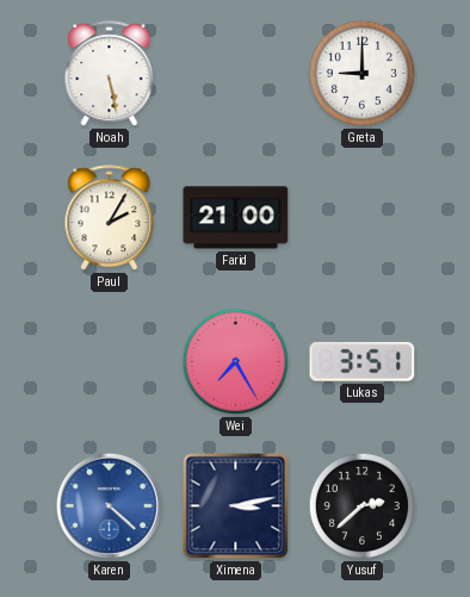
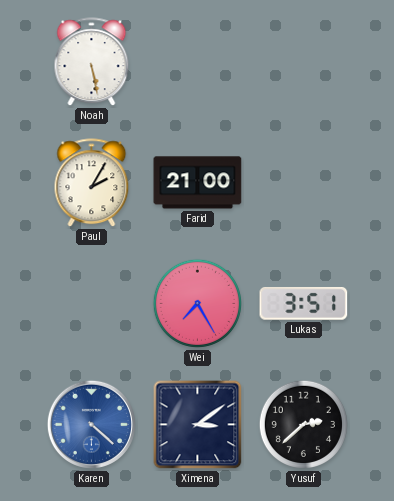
Greta: 9:00 -> none
Ximena: 3:13 -> 3:09
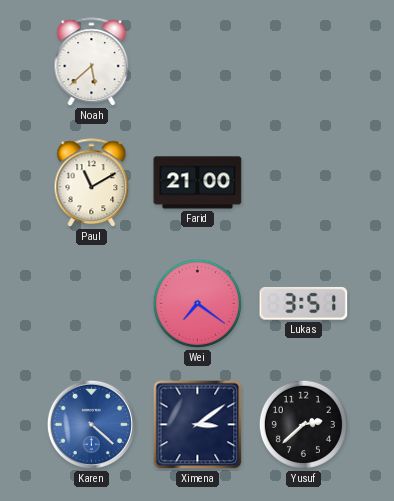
Noah: 5:28 -> 5:38
Paul: 2:05 -> 11:10
Wei: 7:25 -> 7:21
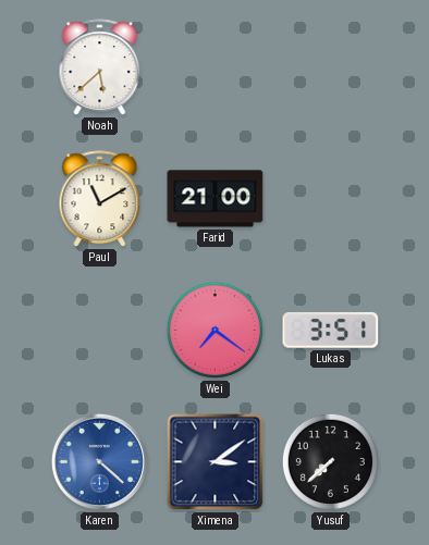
Yusuf: 2:38 -> 7:38
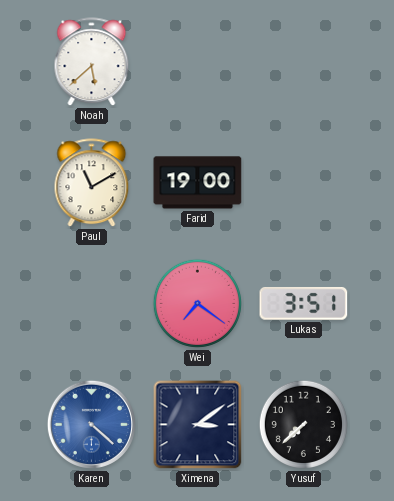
Farid: 21:00 -> 19:00
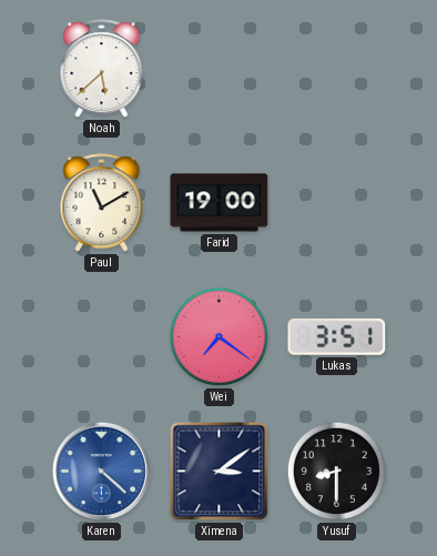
Yusuf: 7:38 -> 8:30
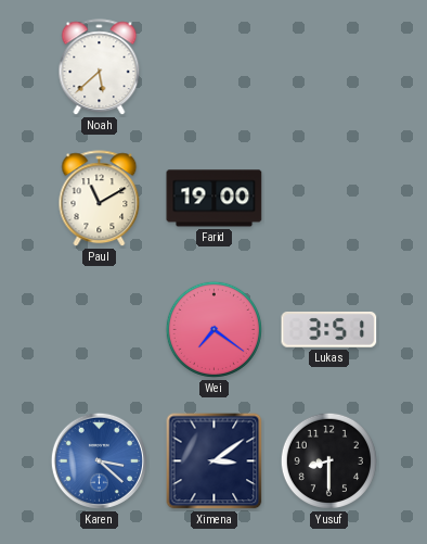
Karen: 4:22 -> 3:22
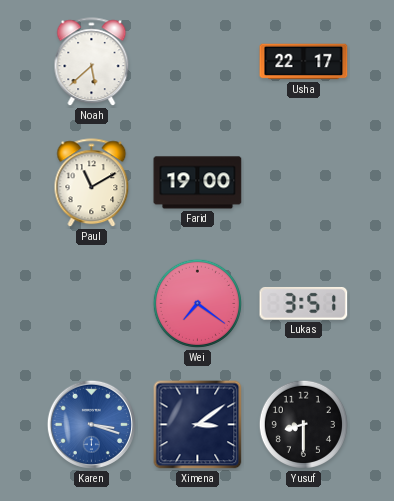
Usha: none -> 22:17
Karen: 3:22 -> 3:18
